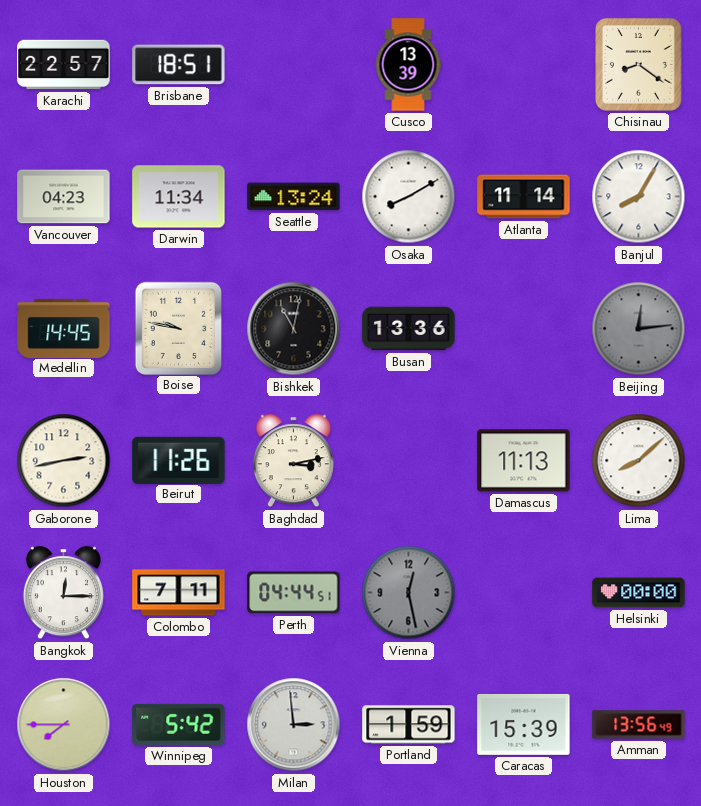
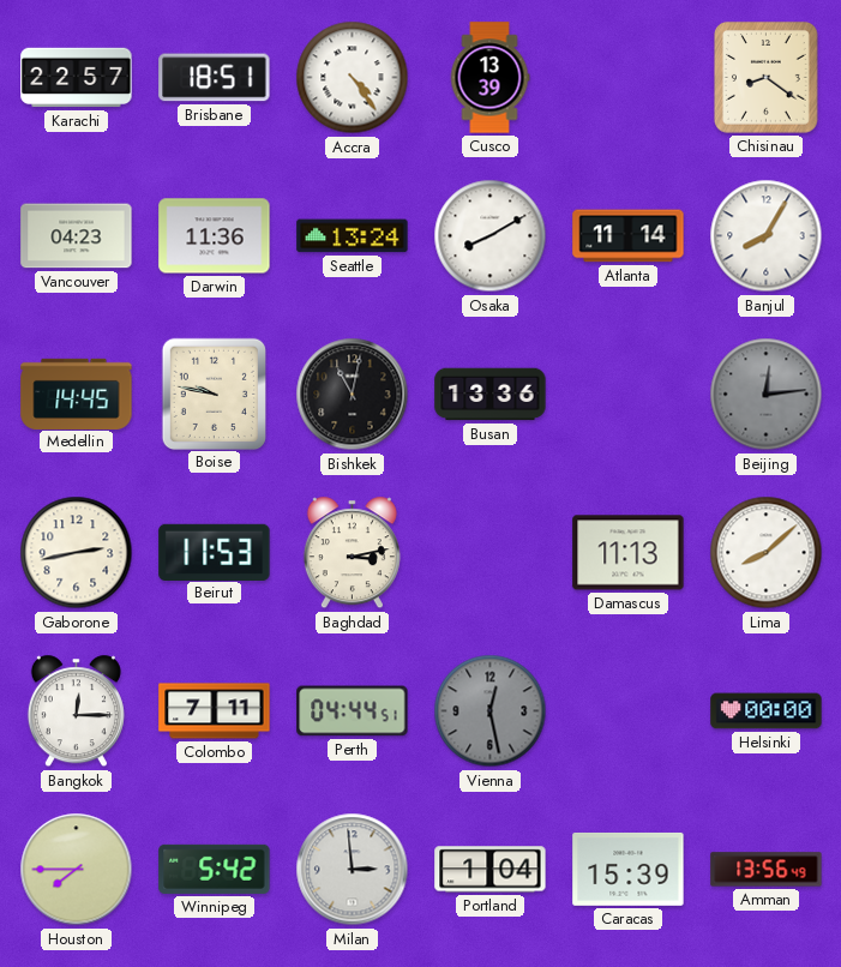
Accra: none -> 4:24
Darwin: 11:34 -> 11:36
Beirut: 11:26 -> 11:53
Portland: 1:59 -> 1:04
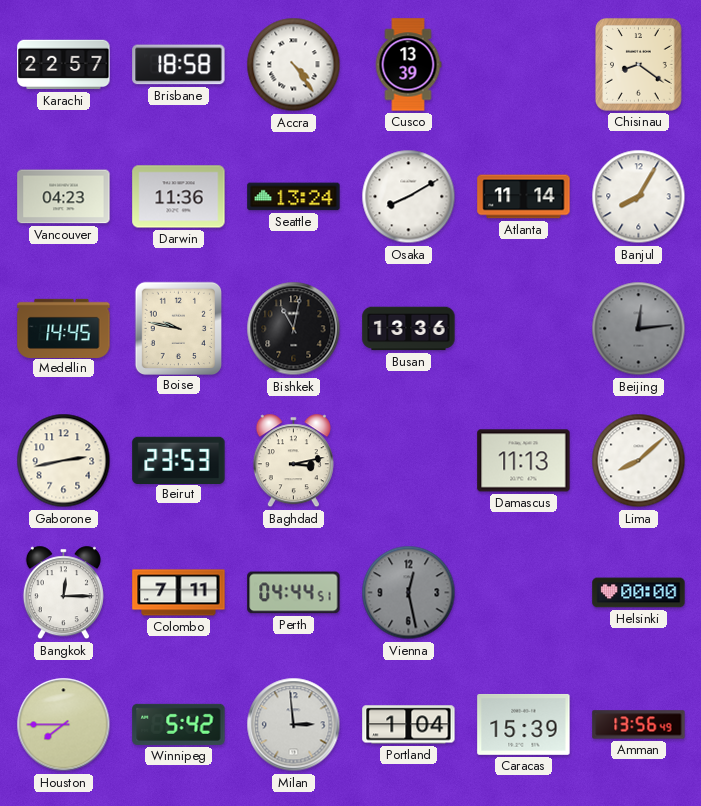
Brisbane: 18:51 -> 18:58
Beirut: 11:53 -> 23:53
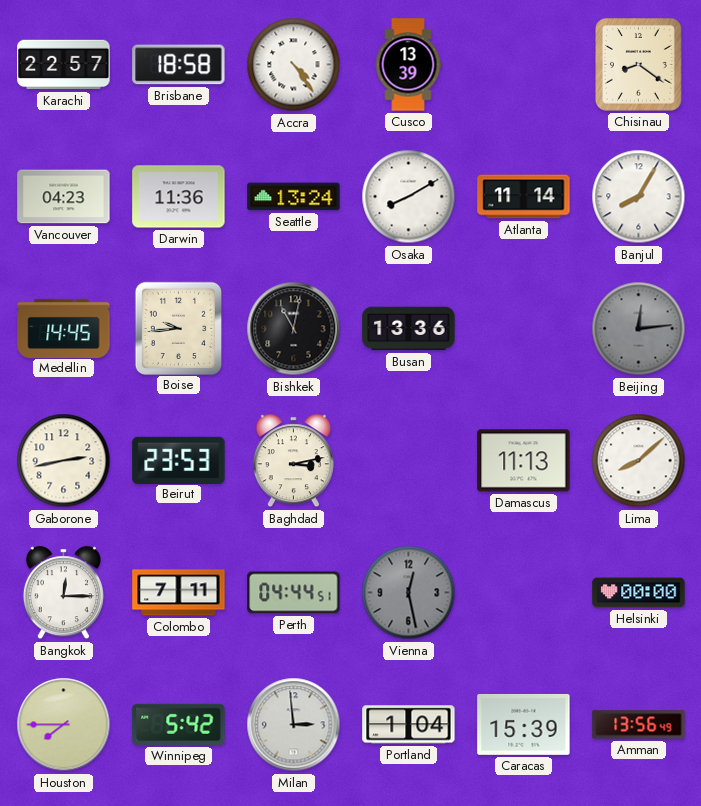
Boise: 9:47 -> 9:44
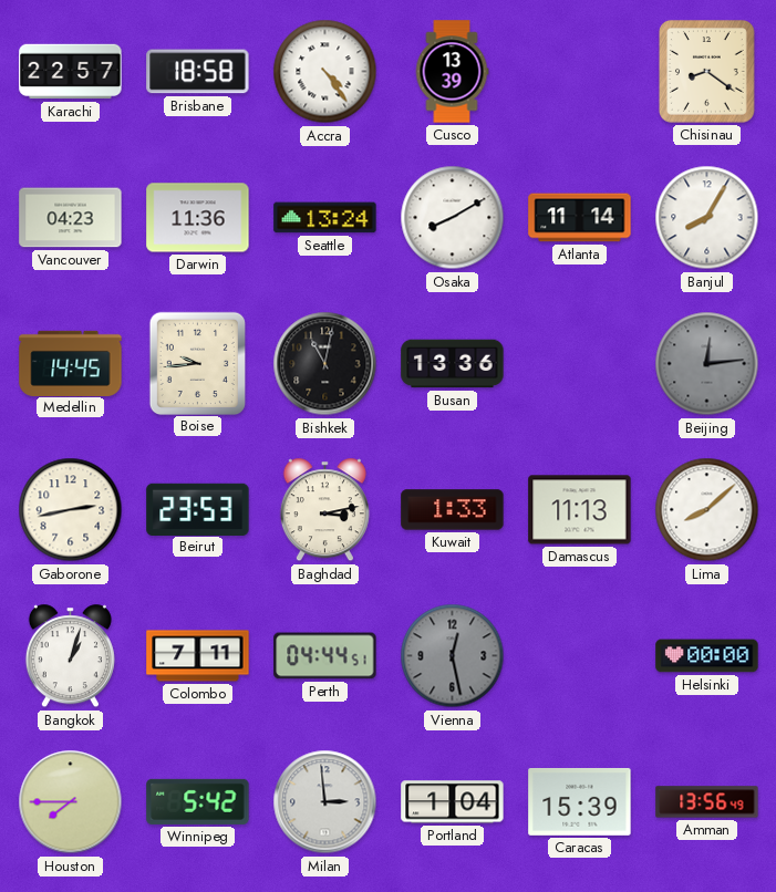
Kuwait: none -> 1:33
Bangkok: 12:15 -> 1:03
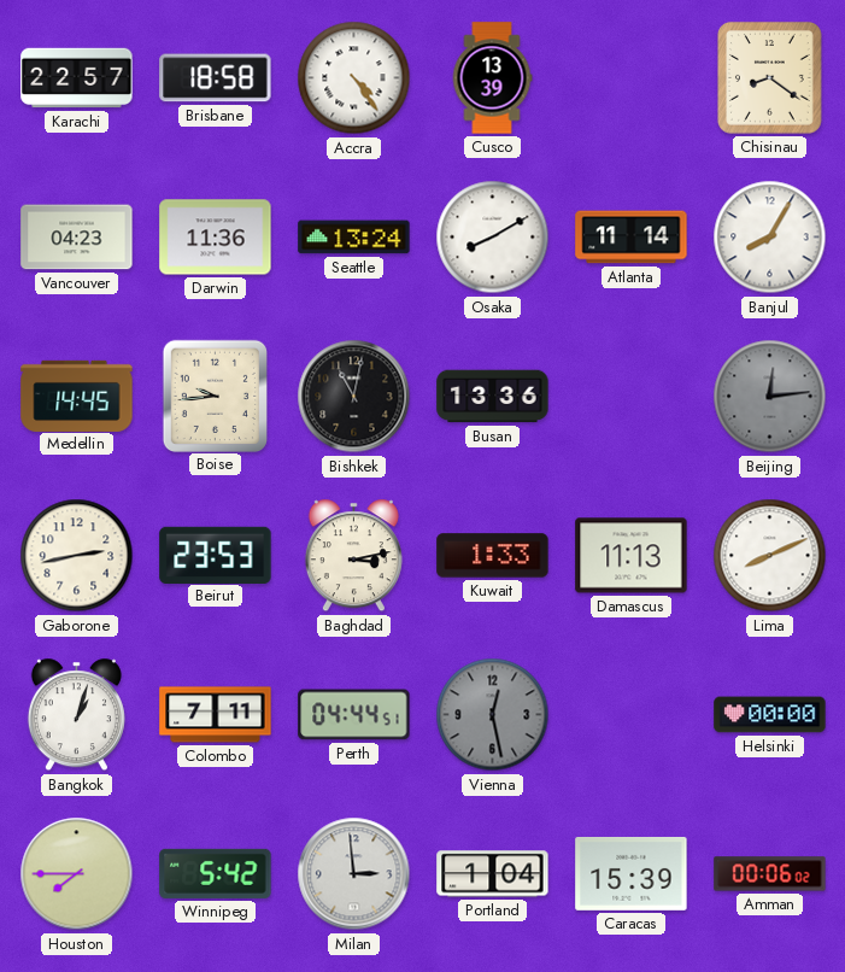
Lima: 8:08 -> 8:11
Amman: 13:56 -> 00:06
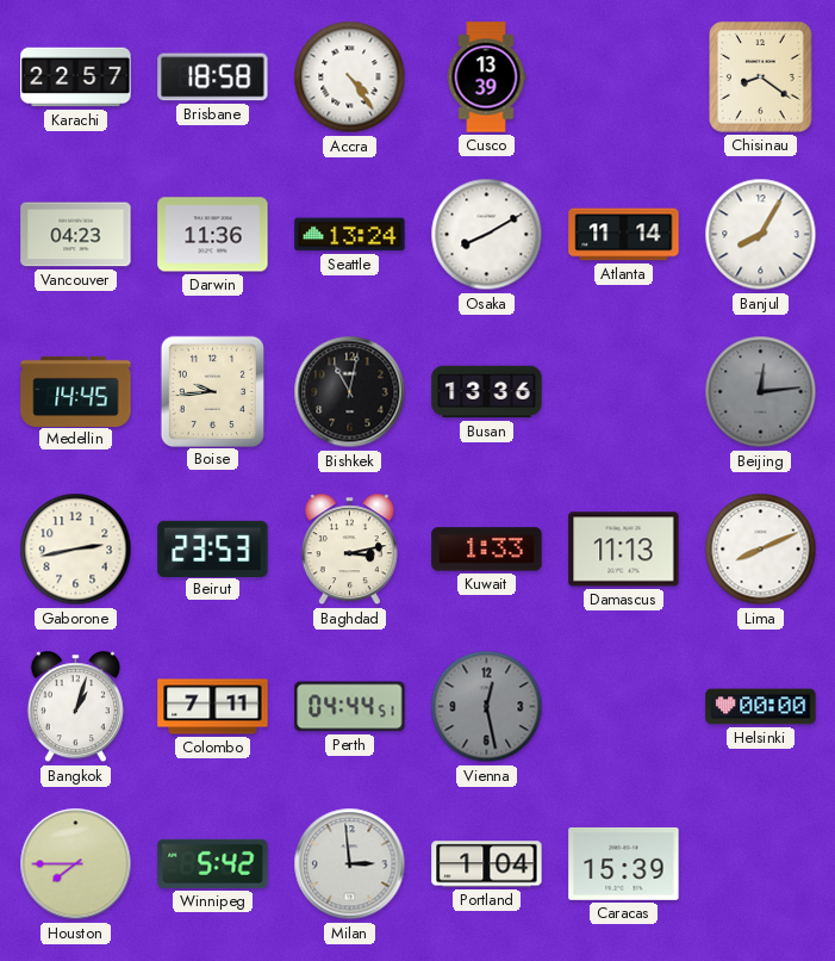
Amman: 00:06 -> none
